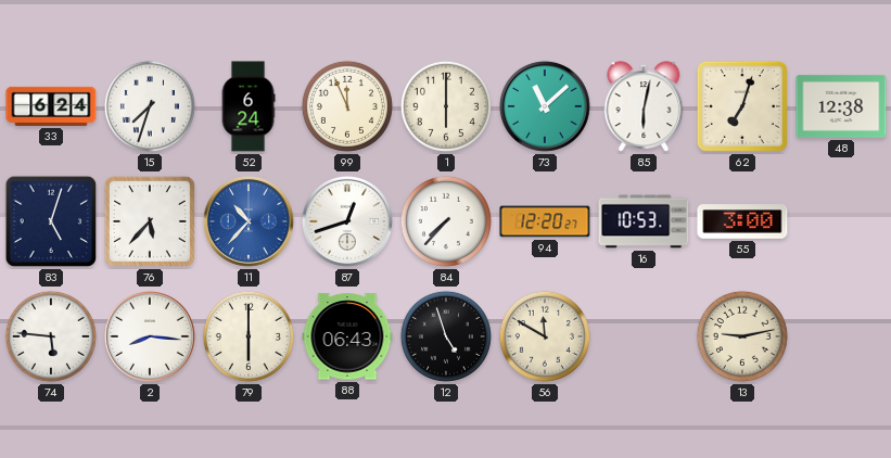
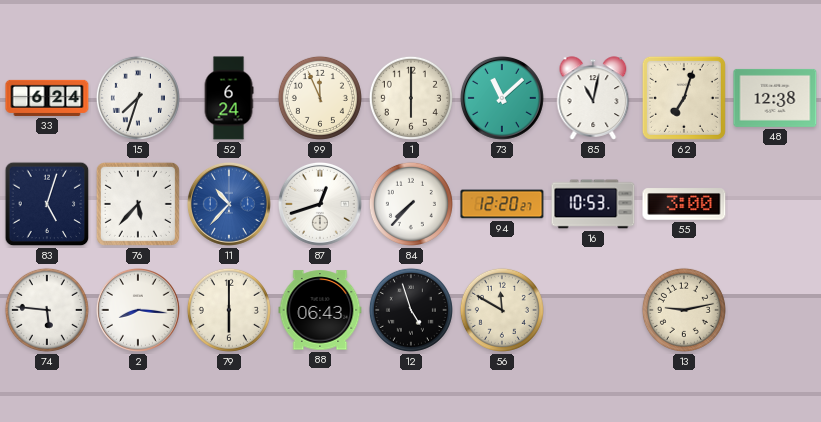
85: 6:02 -> 11:02
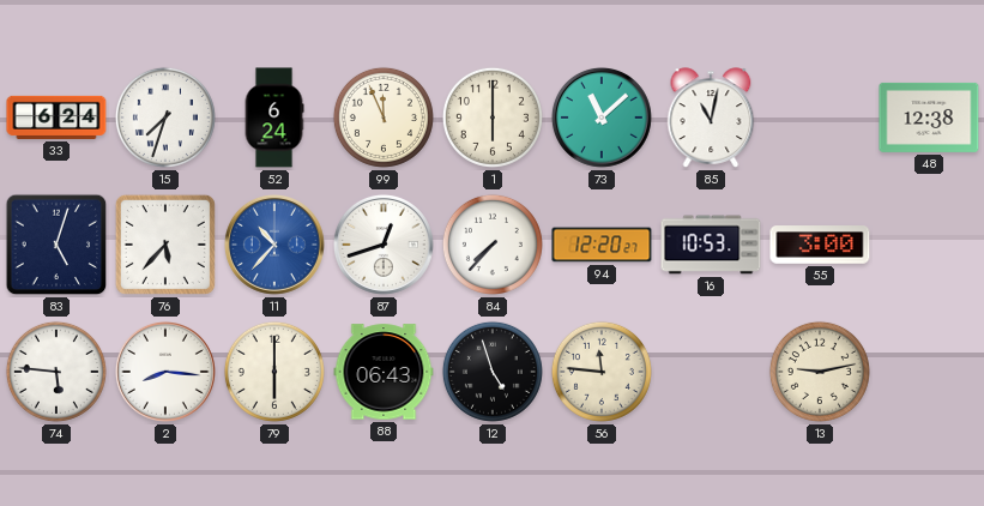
62: 7:03 -> none
56: 11:50 -> 11:46
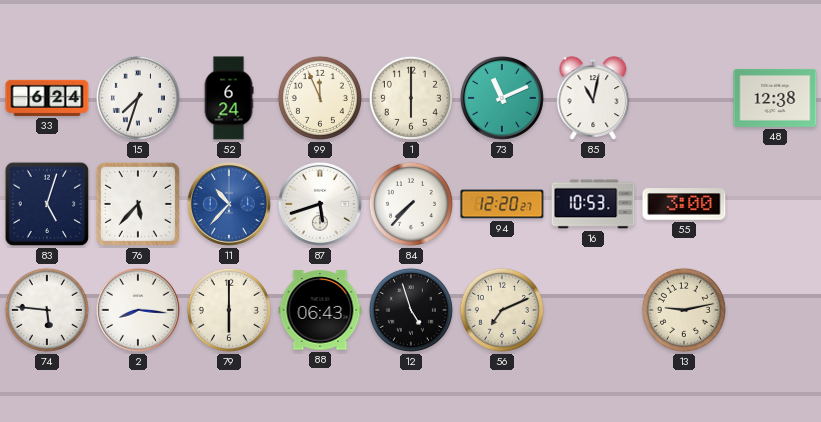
73: 11:08 -> 11:11
87: 12:42 -> 5:42
56: 11:46 -> 7:11
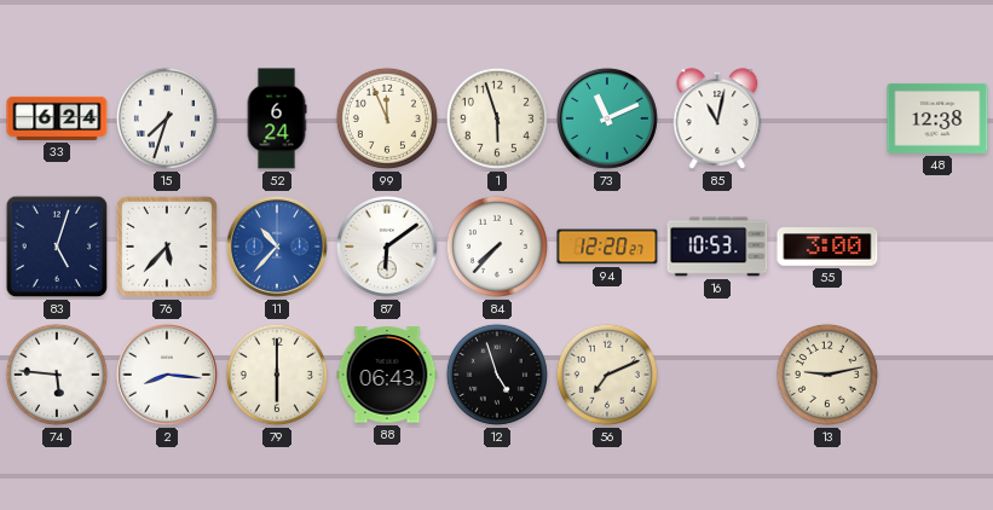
1: 6:00 -> 5:57
87: 5:42 -> 6:09
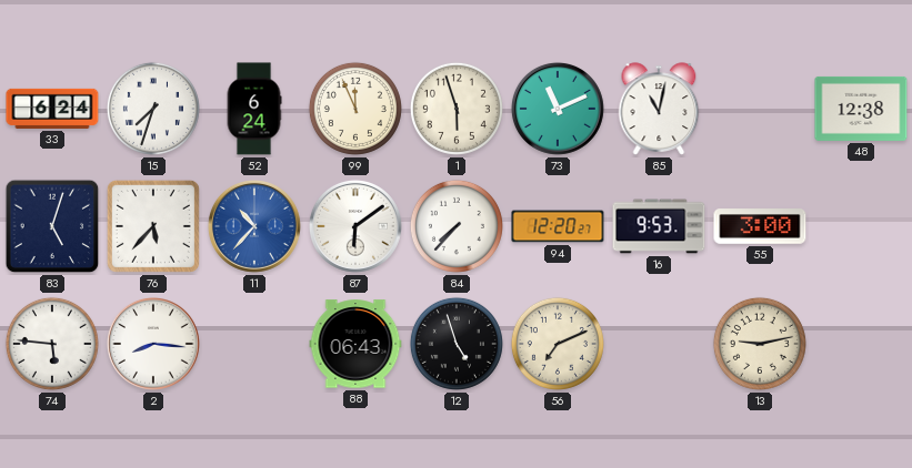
16: 10:53 -> 9:53
79: 6:00 -> none
